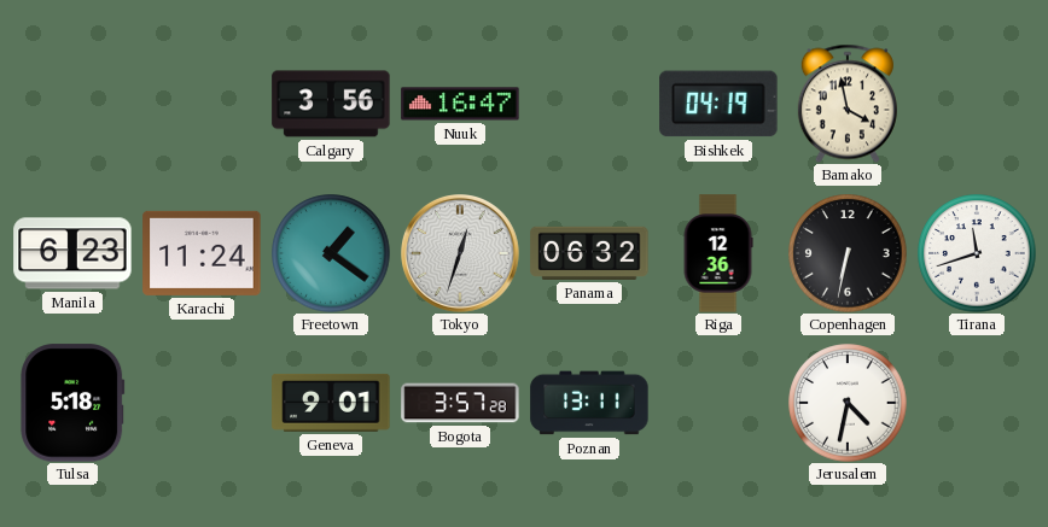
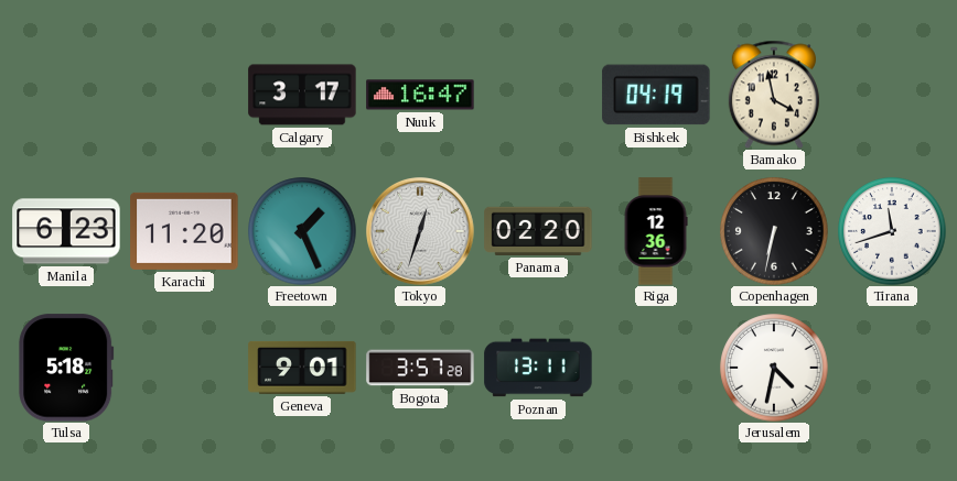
Calgary: 3:56 -> 3:17
Karachi: 11:24 -> 11:20
Freetown: 1:21 -> 1:26
Panama: 06:32 -> 02:20
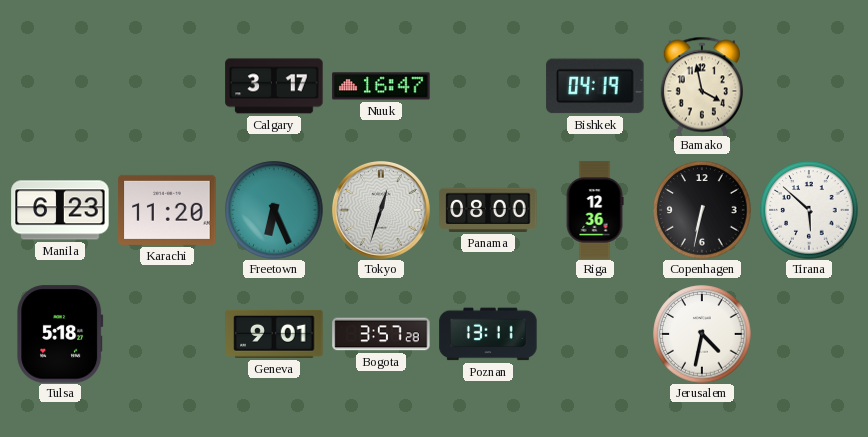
Freetown: 1:26 -> 6:26
Panama: 02:20 -> 08:00
Tirana: 11:42 -> 5:52
